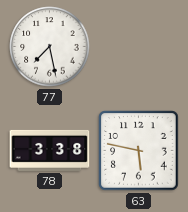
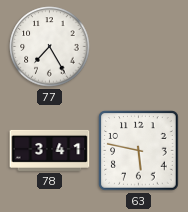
77: 7:28 -> 7:25
78: 3:38 -> 3:41
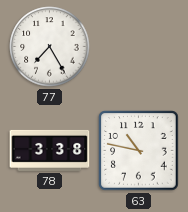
78: 3:41 -> 3:38
63: 5:47 -> 10:47
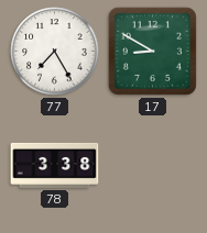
17: none -> 8:50
63: 10:47 -> none
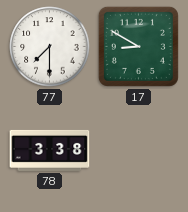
77: 7:25 -> 7:30
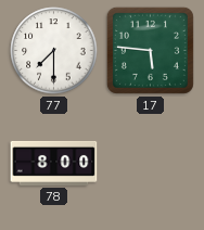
17: 8:50 -> 5:46
78: 3:38 -> 8:00
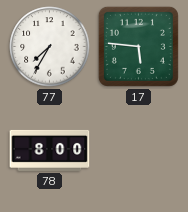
77: 7:30 -> 7:35
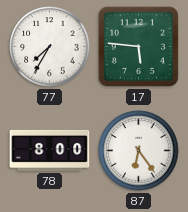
87: none -> 6:24
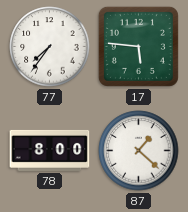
77: 7:35 -> 7:36
87: 6:24 -> 1:22
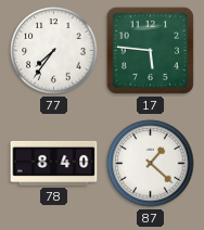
78: 8:00 -> 8:40
